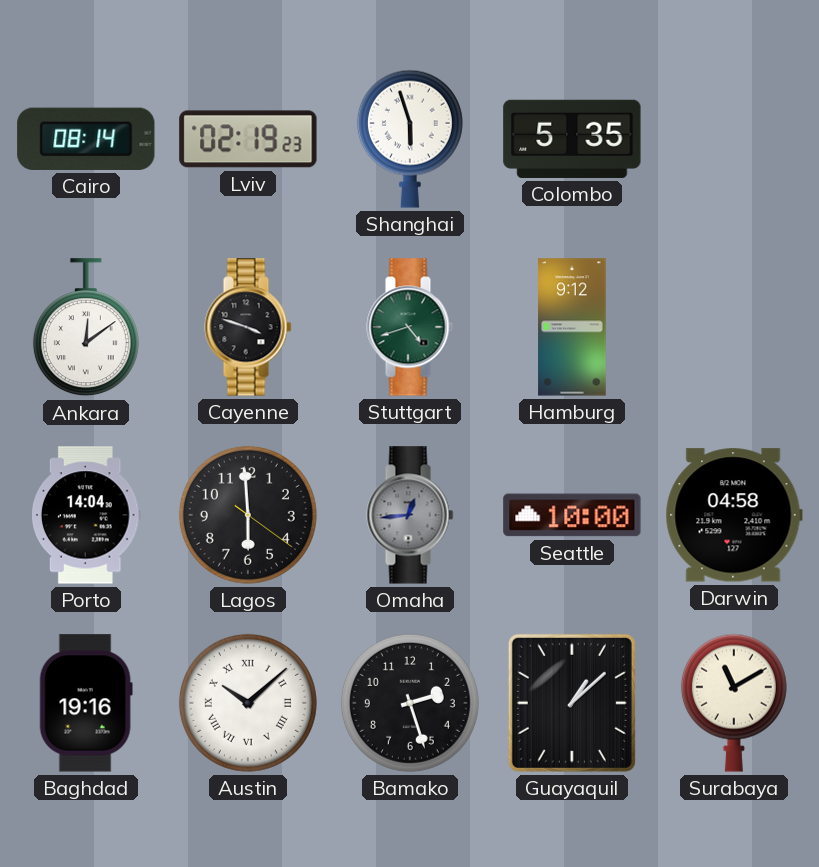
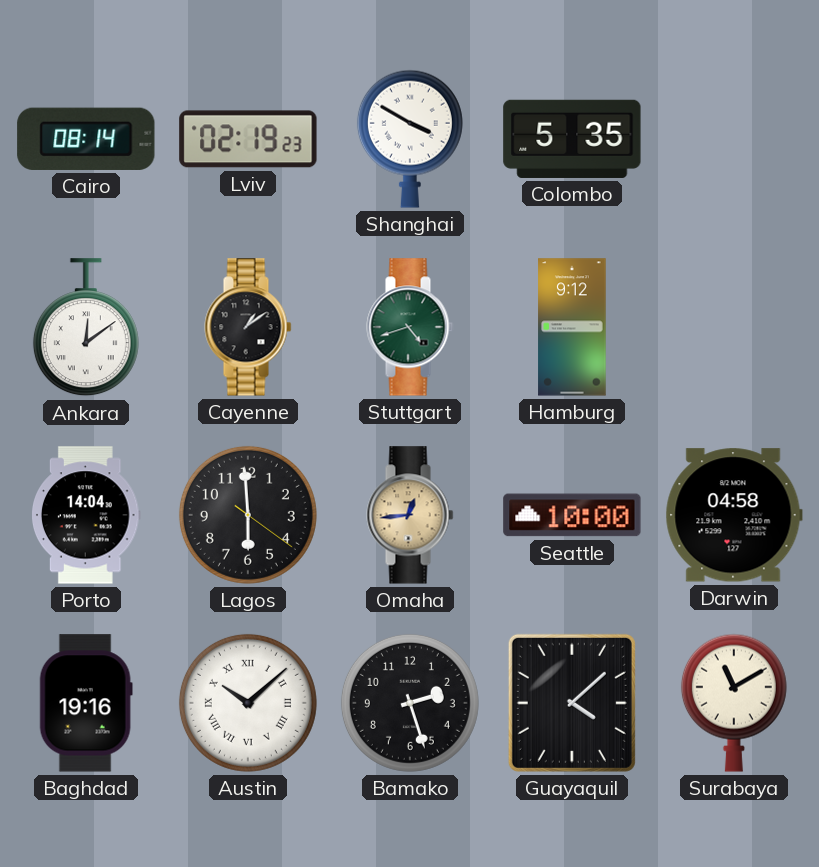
Shanghai: 5:57 -> 3:50
Cayenne: 3:48 -> 1:09
Omaha dial: grey -> champagne
Guayaquil: 1:08 -> 4:08
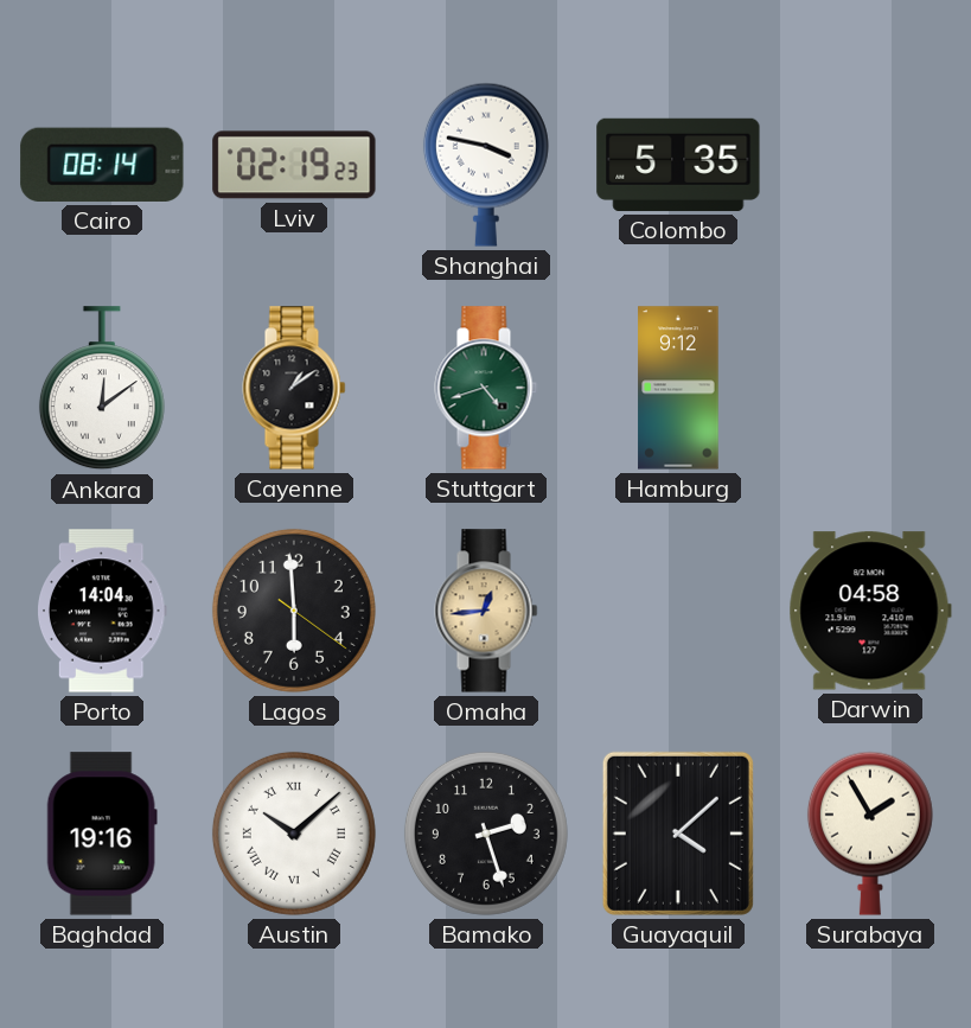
Shanghai: 3:50 -> 3:47
Seattle: 10:00 -> none
Surabaya: 11:10 -> 1:55
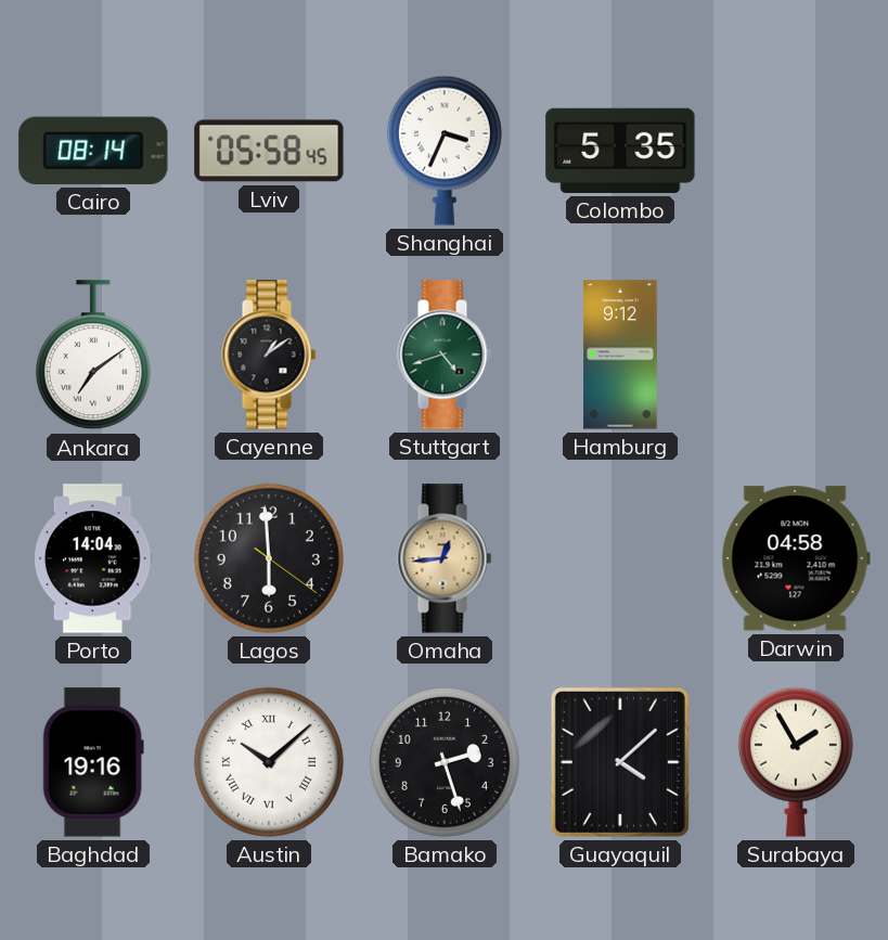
Lviv: 02:19 -> 05:58
Shanghai: 3:47 -> 3:34
Ankara: 12:09 -> 7:09
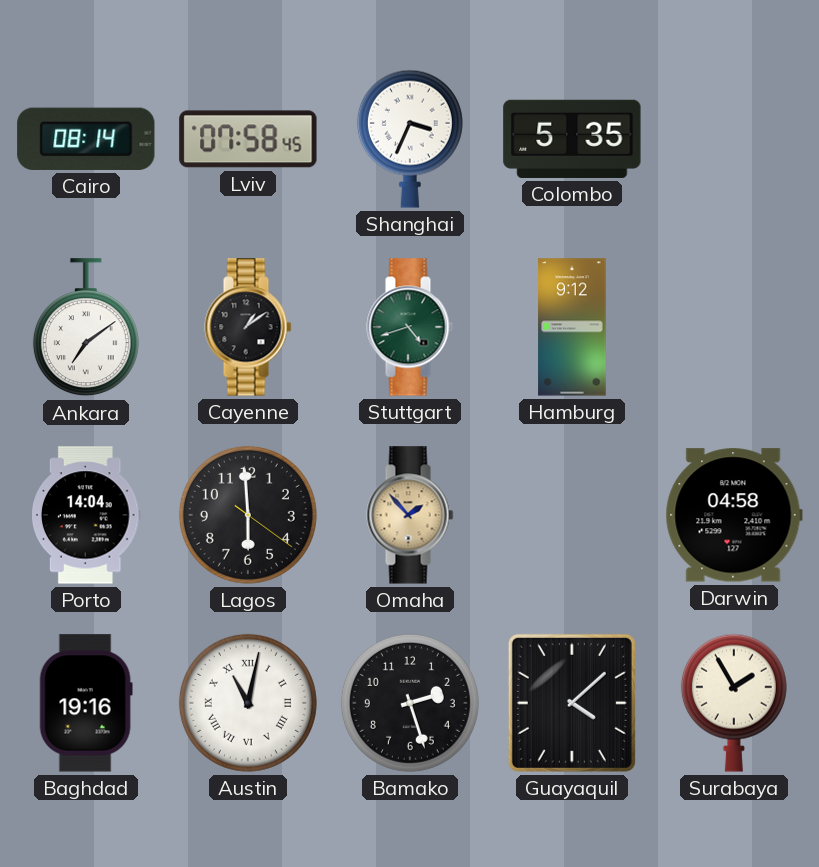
Lviv: 05:58 -> 07:58
Omaha: 12:44 -> 1:53
Austin: 10:08 -> 11:02
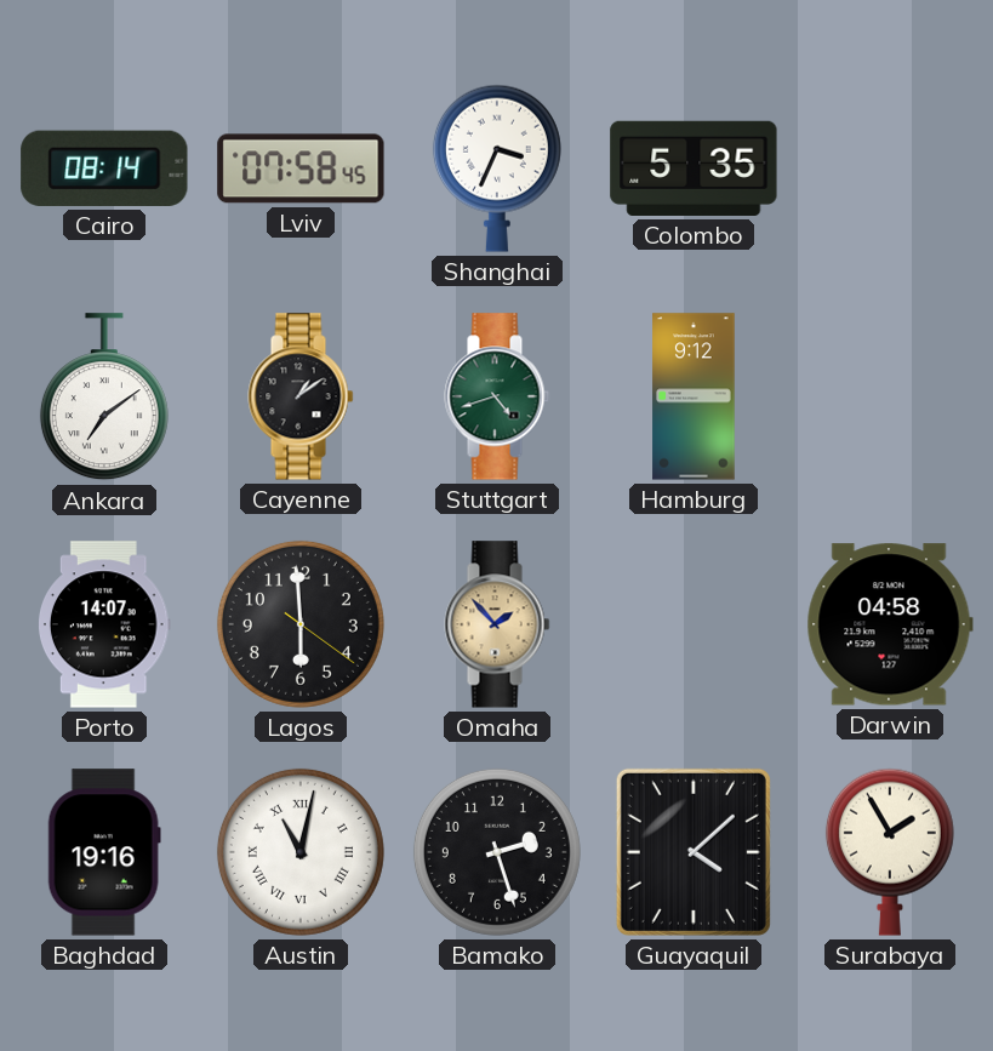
Porto: 14:04 -> 14:07
